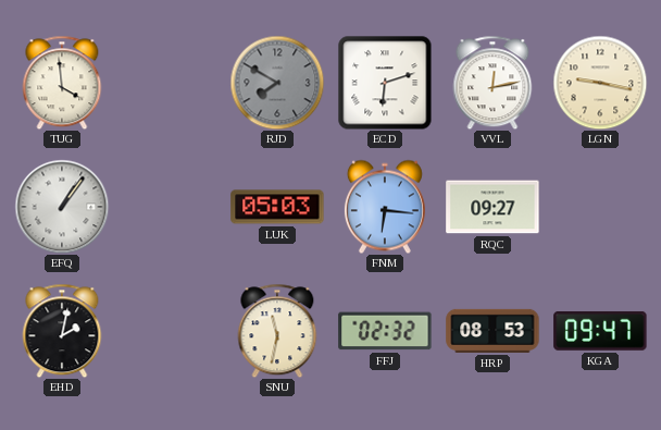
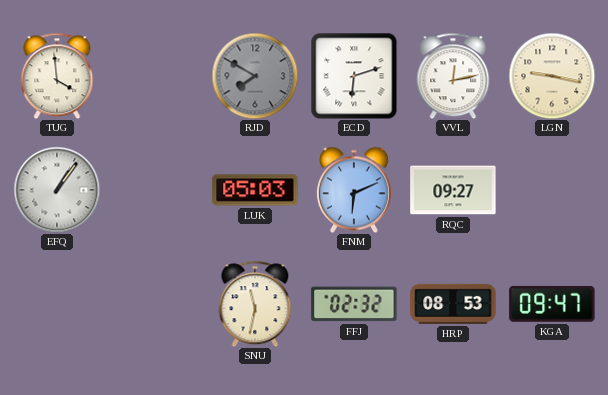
FNM: 6:16 -> 6:11
EHD: 2:02 -> none
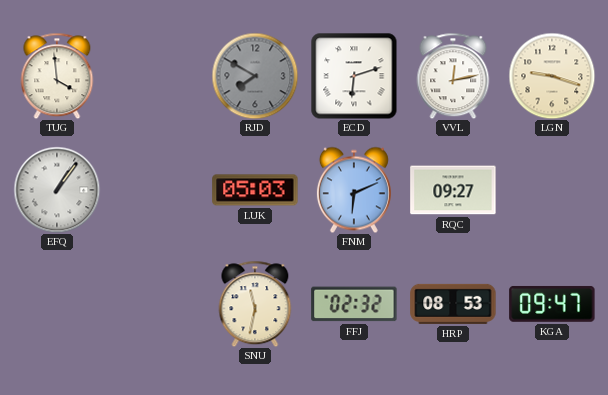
LGN: 9:17 -> 9:18
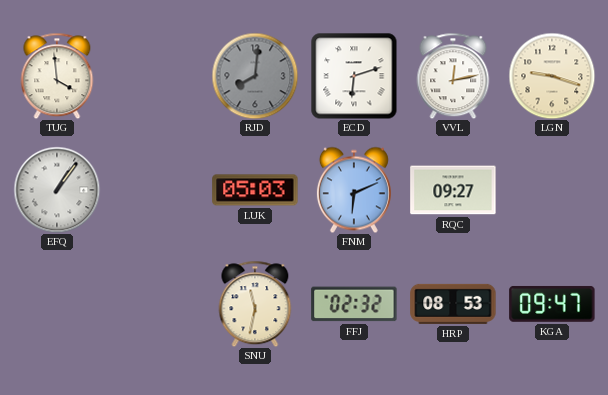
RJD: 7:50 -> 8:01
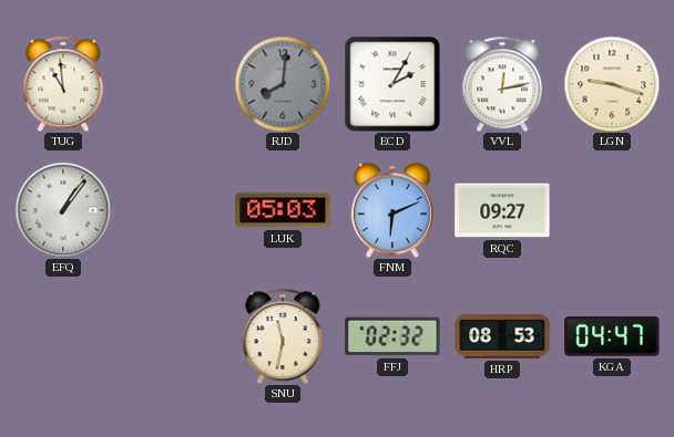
TUG: 3:59 -> 10:59
ECD: 6:12 -> 2:05
KGA: 09:47 -> 04:47
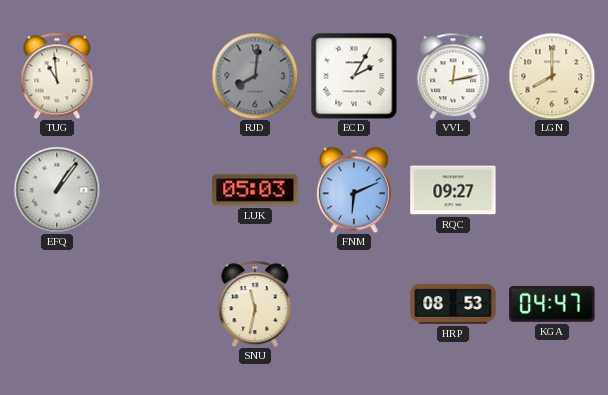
LGN: 9:18 -> 8:00
FFJ: 02:32 -> none
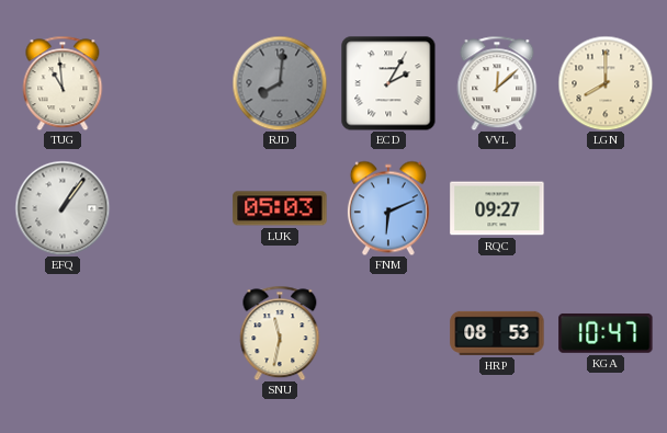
VVL: 12:13 -> 12:08
KGA: 04:47 -> 10:47
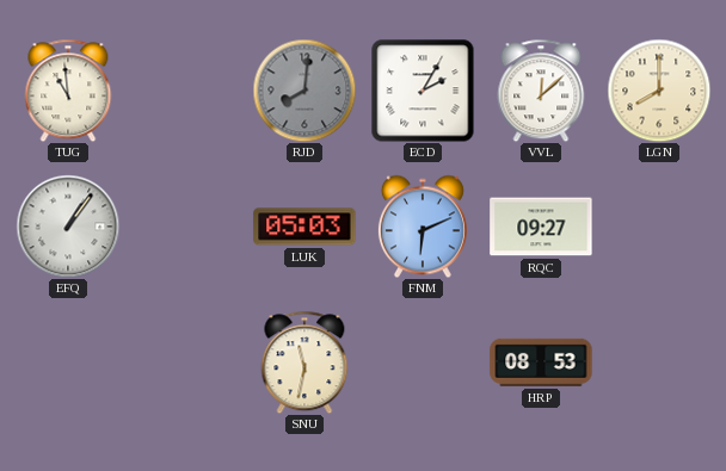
KGA: 10:47 -> none
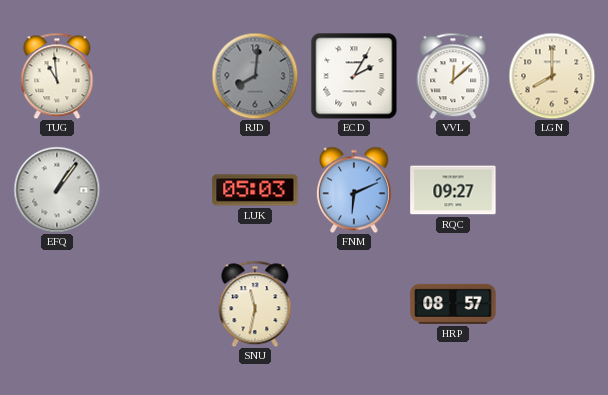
HRP: 08:53 -> 08:57
